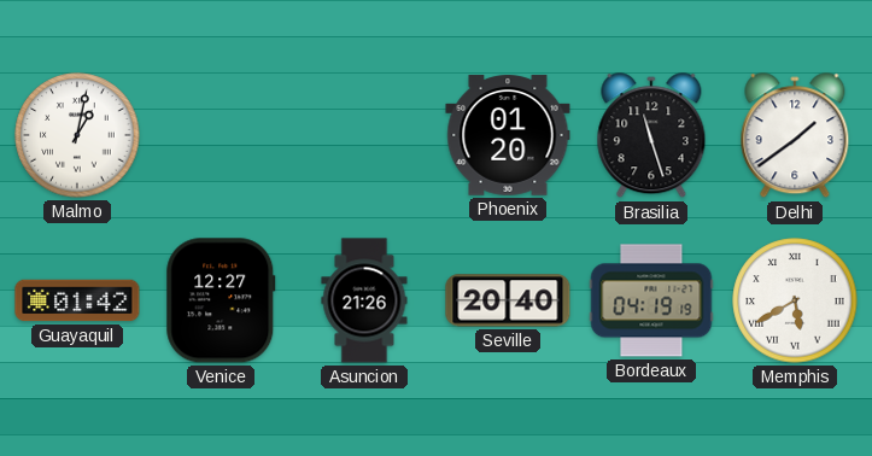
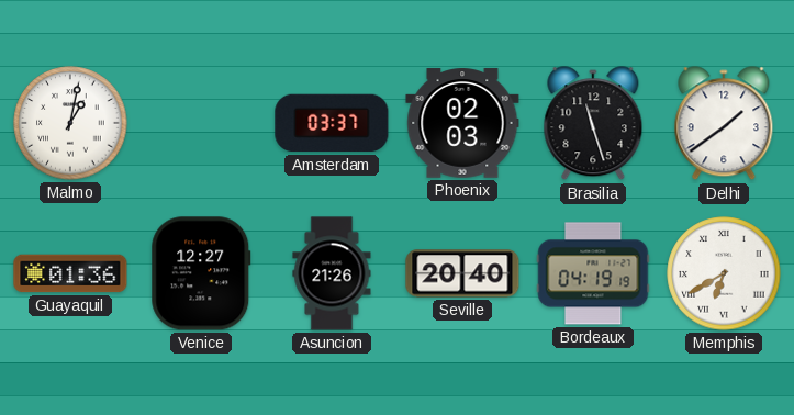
Amsterdam: none -> 03:37
Phoenix: 01:20 -> 02:03
Guayaquil: 01:42 -> 01:36
Memphis: 5:40 -> 6:40
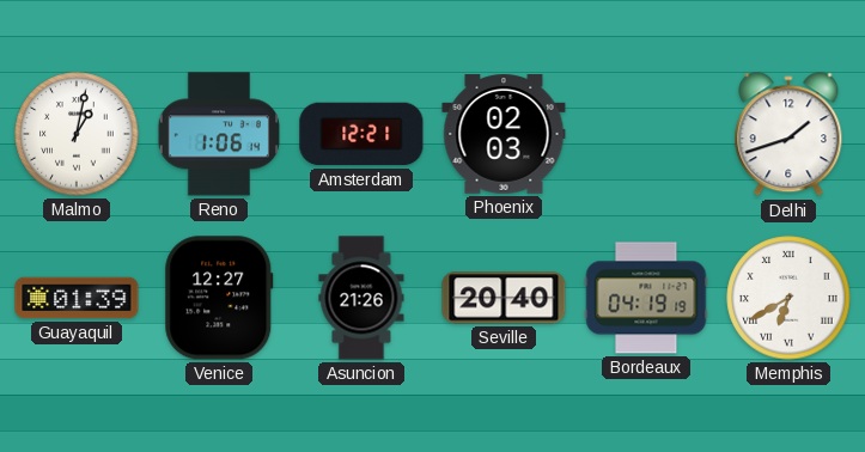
Reno: none -> 1:06
Amsterdam: 03:37 -> 12:21
Brasilia: 11:27 -> none
Delhi: 1:39 -> 1:42
Guayaquil: 01:36 -> 01:39
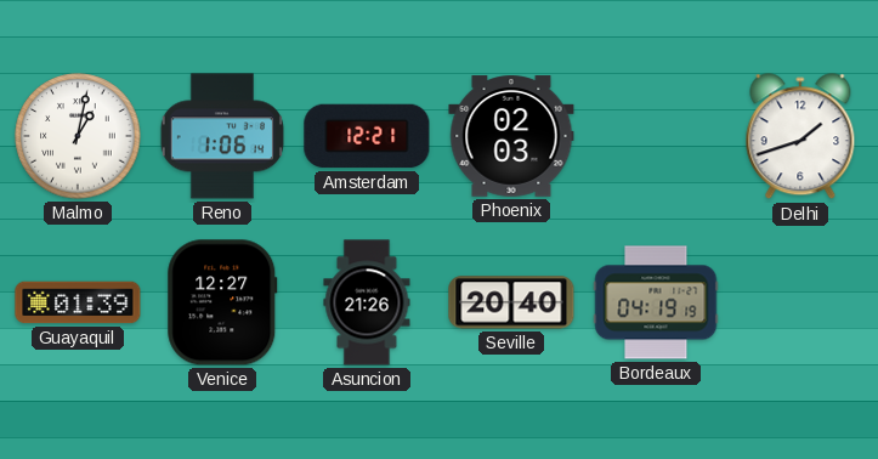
Memphis: 6:40 -> none
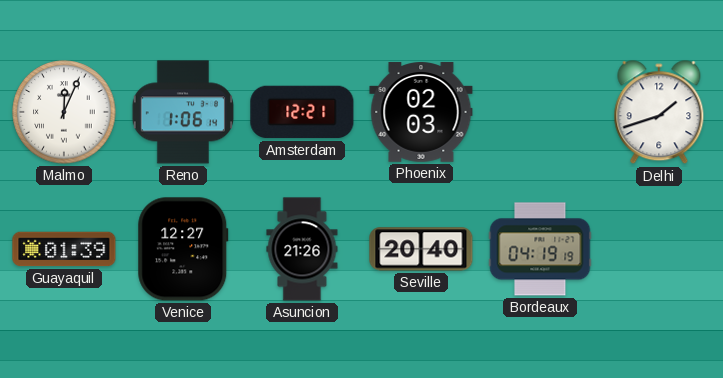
Malmo: 1:02 -> 12:04
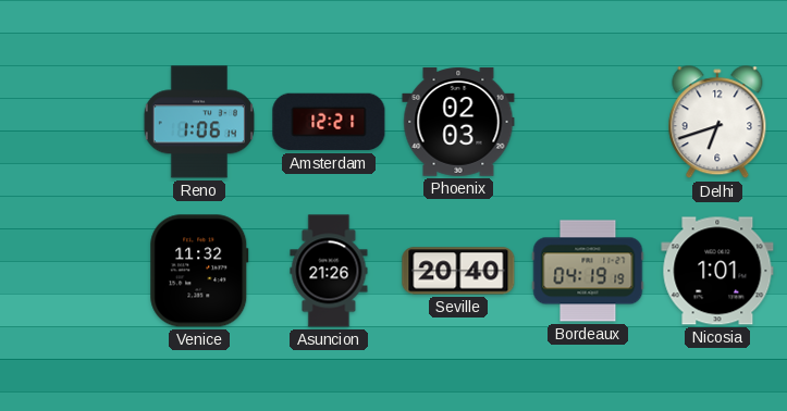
Malmo: 12:04 -> none
Delhi: 1:42 -> 6:42
Guayaquil: 01:39 -> none
Venice: 12:27 -> 11:32
Nicosia: none -> 1:01
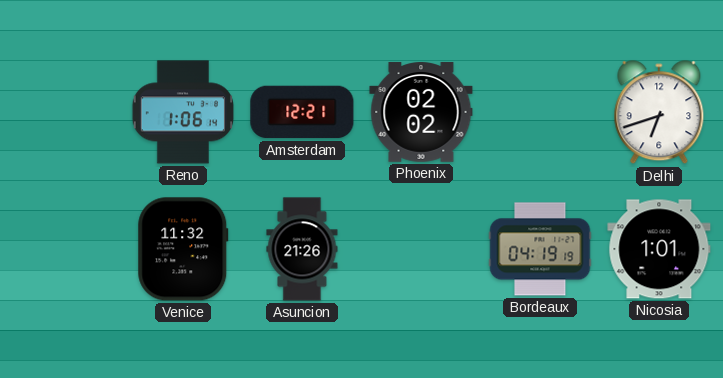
Phoenix: 02:03 -> 02:02
Seville: 20:40 -> none
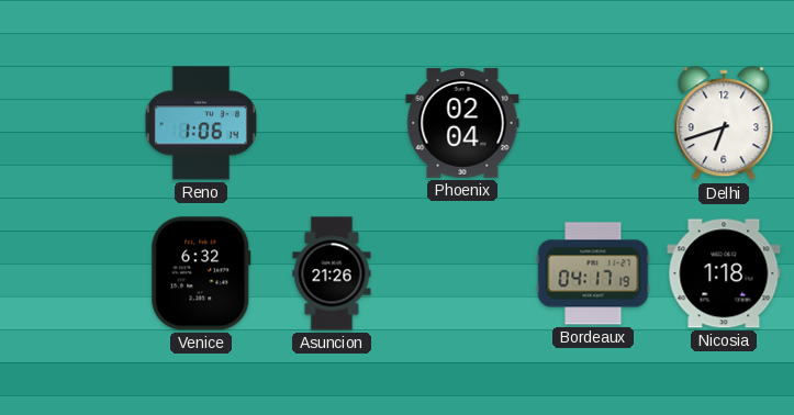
Amsterdam: 12:21 -> none
Phoenix: 02:02 -> 02:04
Venice: 11:32 -> 6:32
Bordeaux: 04:19 -> 04:17
Nicosia: 1:01 -> 1:18
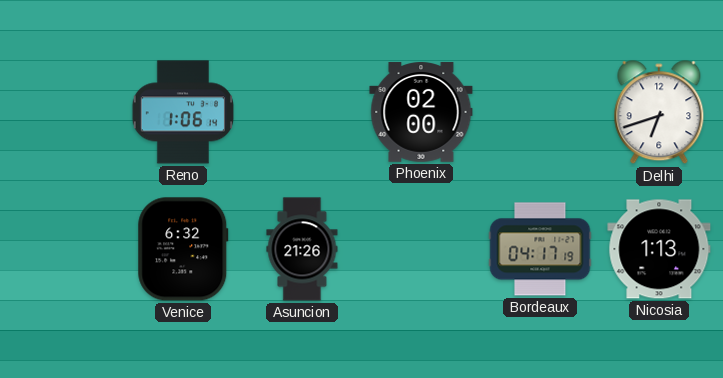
Phoenix: 02:04 -> 02:00
Nicosia: 1:18 -> 1:13
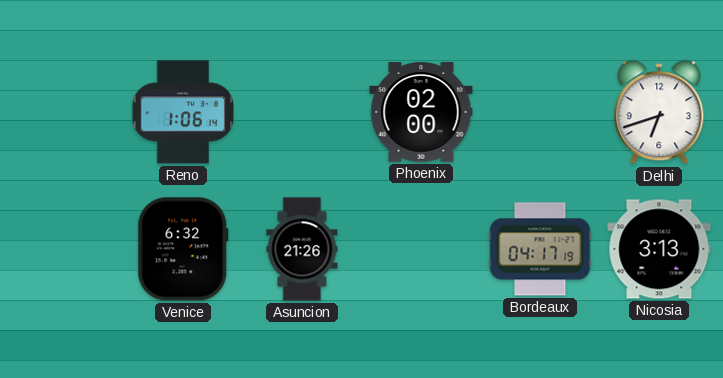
Nicosia: 1:13 -> 3:13
